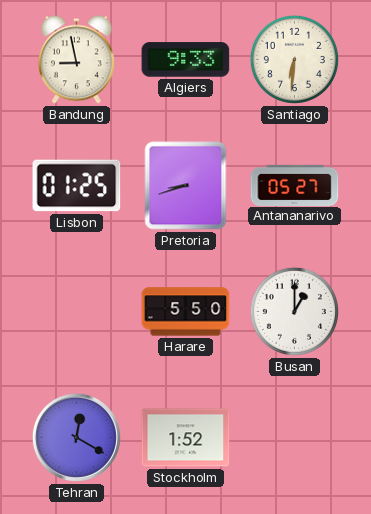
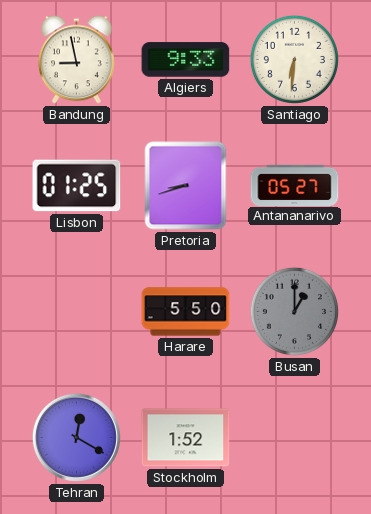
Busan dial: white -> grey
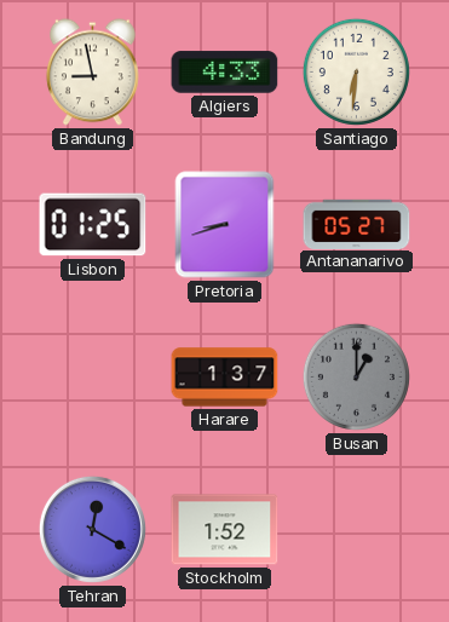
Algiers: 9:33 -> 4:33
Harare: 5:50 -> 1:37
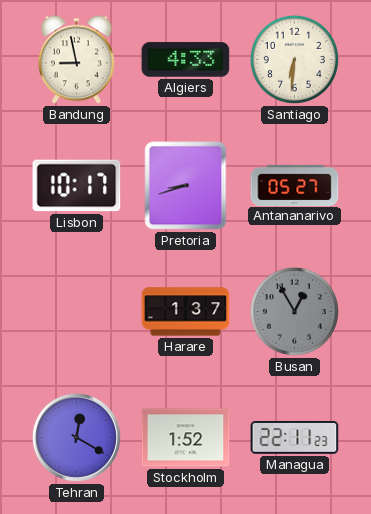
Lisbon: 01:25 -> 10:17
Busan: 1:00 -> 12:55
Managua: none -> 22:11
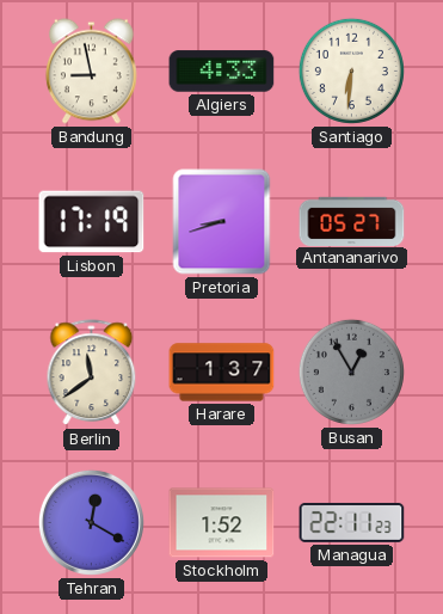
Lisbon: 10:17 -> 17:19
Berlin: none -> 11:39
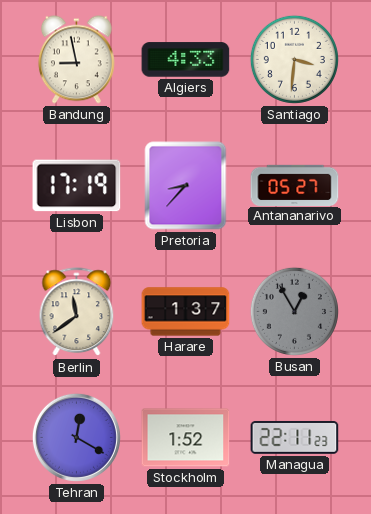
Santiago: 6:31 -> 3:31
Pretoria: 8:42 -> 8:37
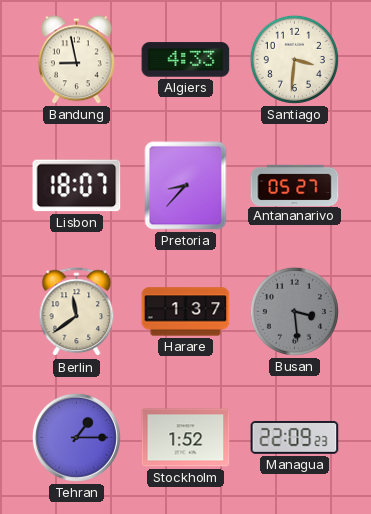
Lisbon: 17:19 -> 18:07
Busan: 12:55 -> 3:29
Tehran: 12:20 -> 1:15
Managua: 22:11 -> 22:09
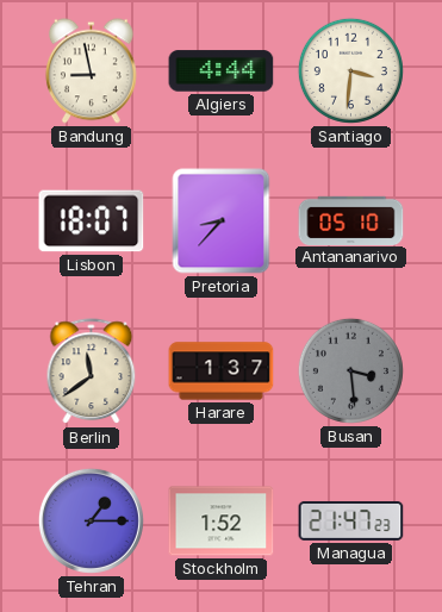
Algiers: 4:33 -> 4:44
Antananarivo: 05:27 -> 05:10
Managua: 22:09 -> 21:47
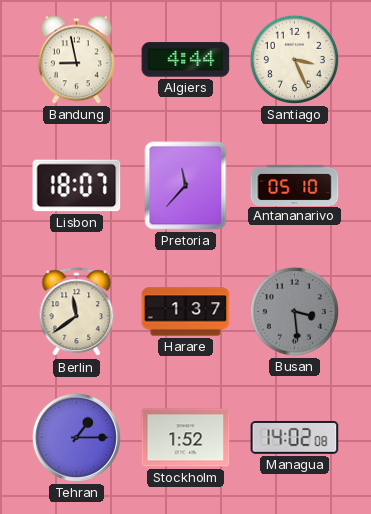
Santiago: 3:31 -> 3:26
Pretoria: 8:37 -> 11:37
Managua: 21:47 -> 14:02
